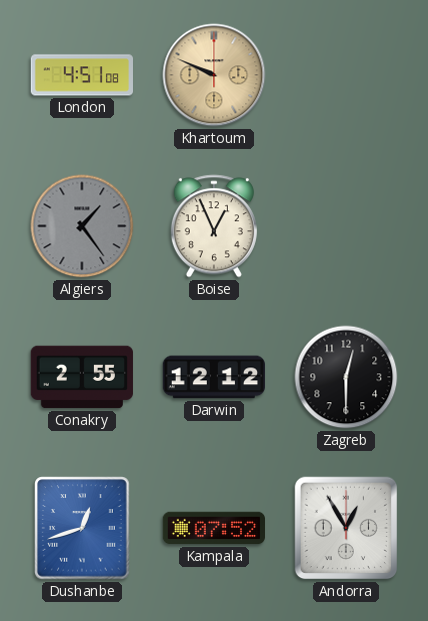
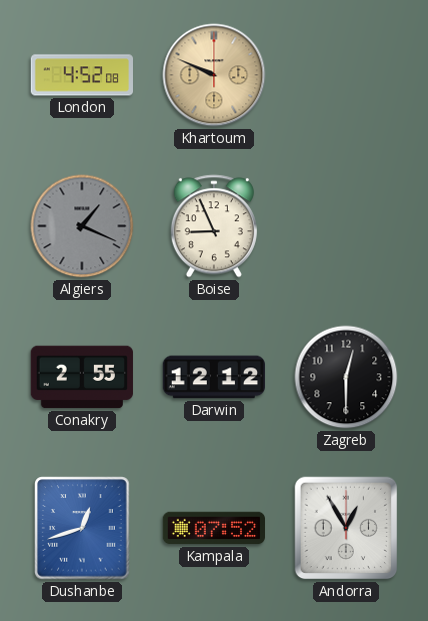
London: 4:51 -> 4:52
Algiers: 1:24 -> 1:19
Boise: 12:56 -> 8:56
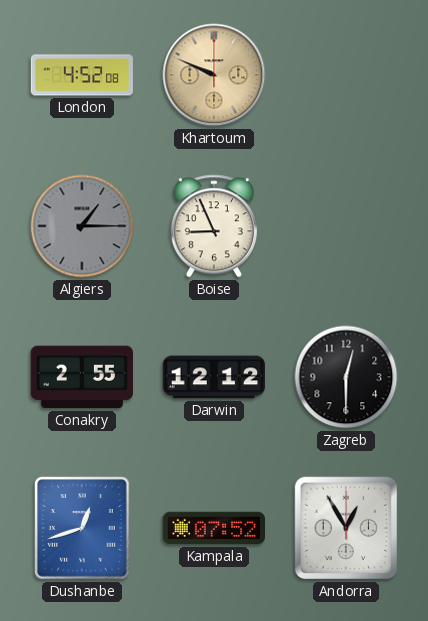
Algiers: 1:19 -> 1:15
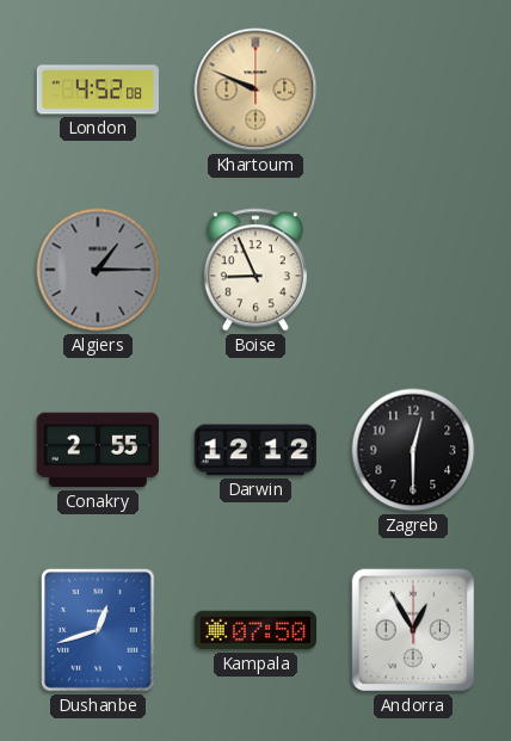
Kampala: 07:52 -> 07:50
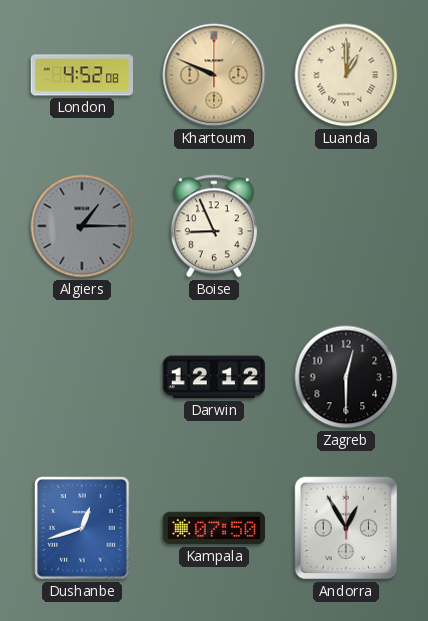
Luanda: none -> 1:00
Conakry: 2:55 -> none
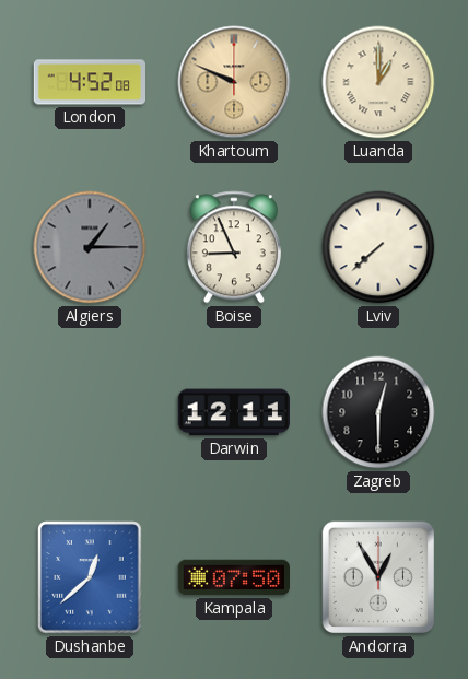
Lviv: none -> 7:38
Darwin: 12:12 -> 12:11
Dushanbe: 12:42 -> 12:38
